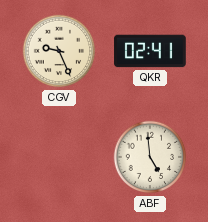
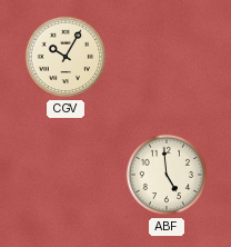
CGV: 9:26 -> 10:05
QKR: 02:41 -> none
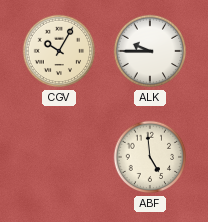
ALK: none -> 9:45
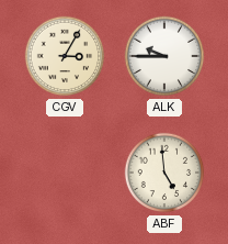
CGV: 10:05 -> 3:05
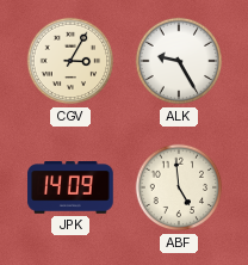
ALK: 9:45 -> 9:25
JPK: none -> 14:09
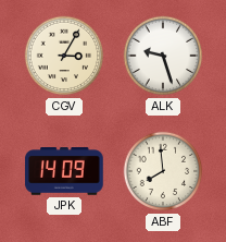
ALK: 9:25 -> 9:27
ABF: 4:59 -> 7:59
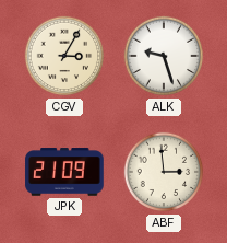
JPK: 14:09 -> 21:09
ABF: 7:59 -> 2:59
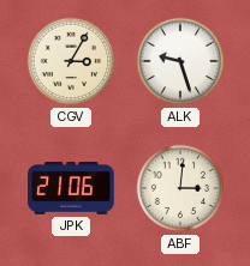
JPK: 21:09 -> 21:06
ABF: 2:59 -> 3:01
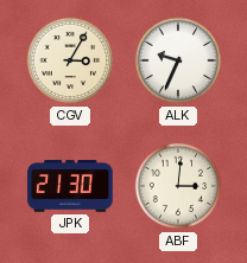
ALK: 9:27 -> 9:34
JPK: 21:06 -> 21:30
